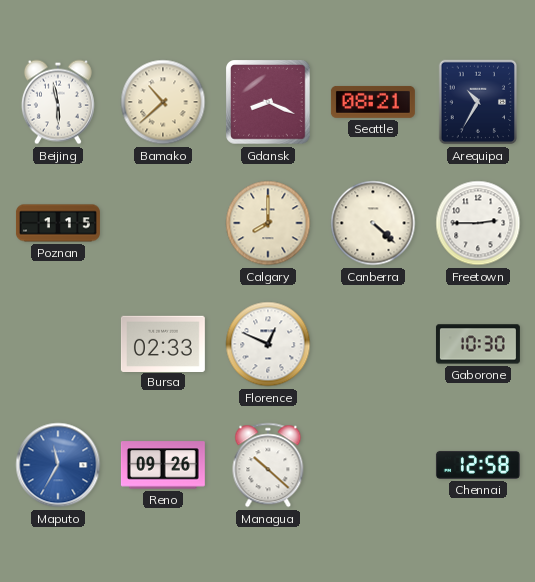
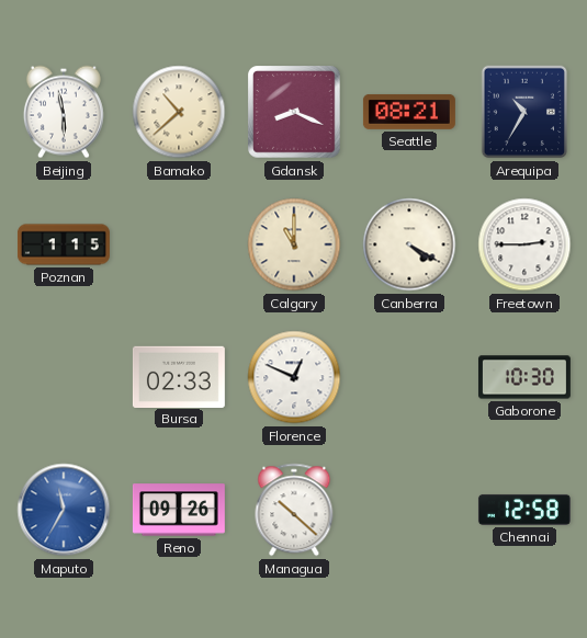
Calgary: 8:00 -> 11:00
Canberra: 4:22 -> 4:20
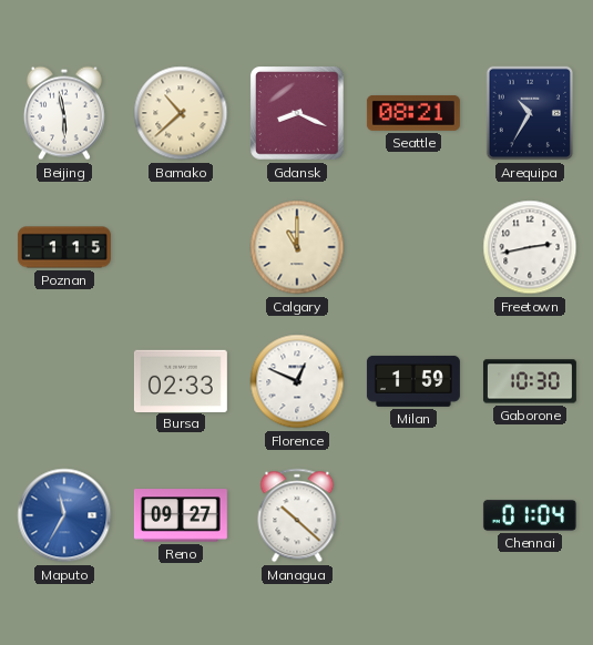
Canberra: 4:20 -> none
Freetown: 2:45 -> 2:43
Milan: none -> 1:59
Reno: 09:26 -> 09:27
Chennai: 12:58 -> 01:04
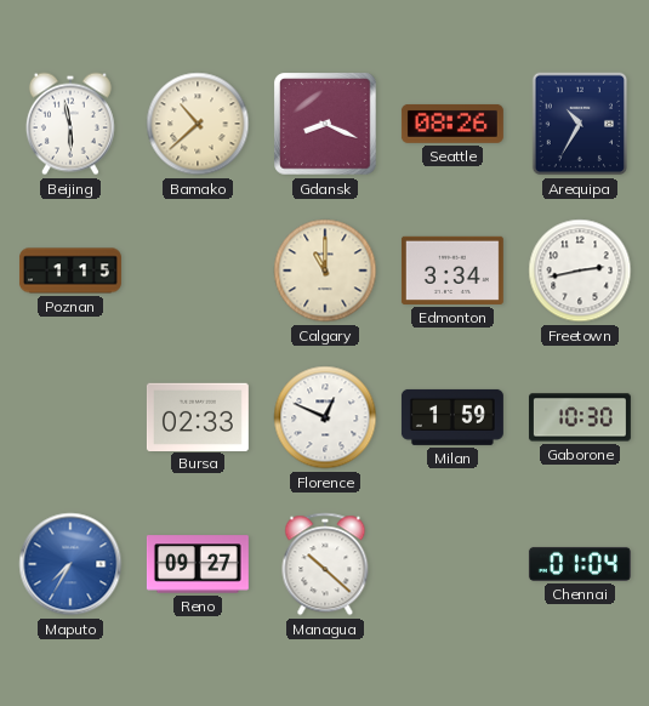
Seattle: 08:21 -> 08:26
Edmonton: none -> 3:34
Maputo: 11:35 -> 7:35
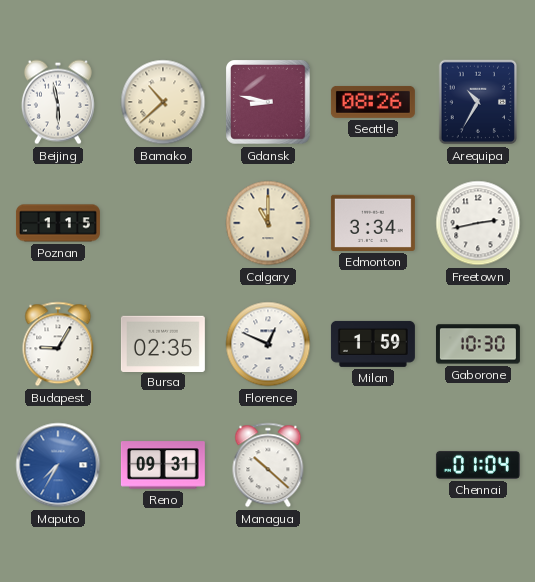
Gdansk: 8:19 -> 8:47
Budapest: none -> 9:05
Bursa: 02:33 -> 02:35
Reno: 09:27 -> 09:31
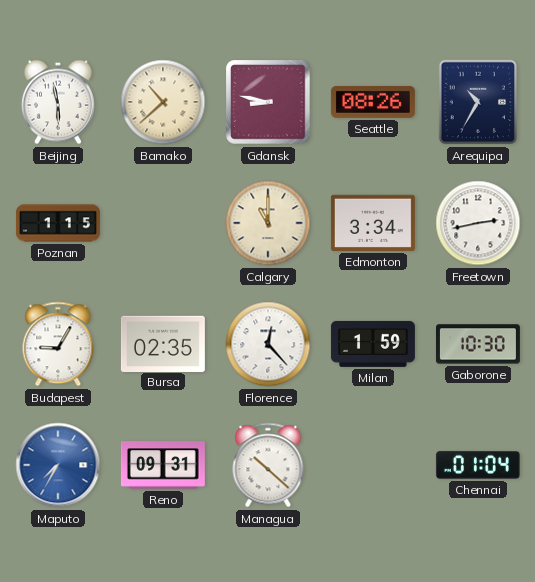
Florence: 12:49 -> 12:23
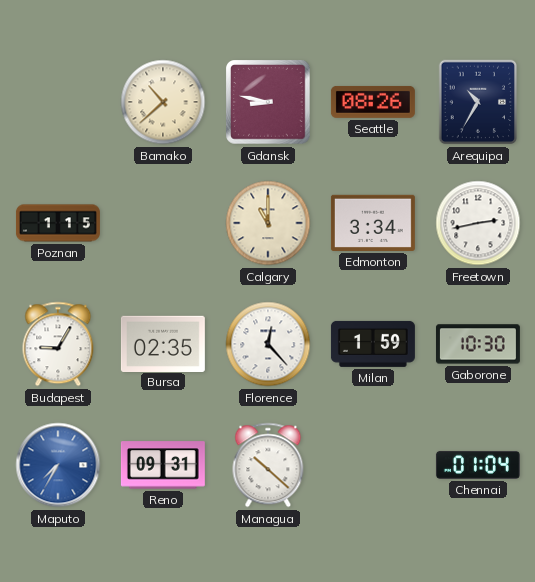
Beijing: 5:58 -> none
